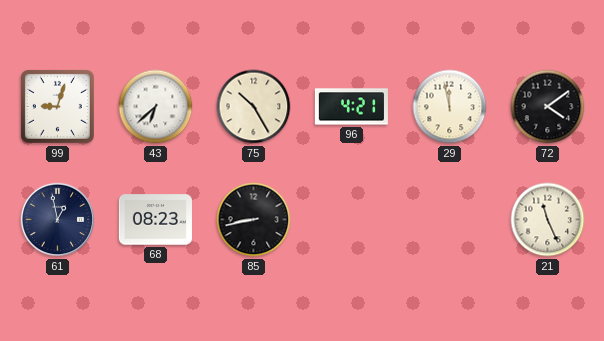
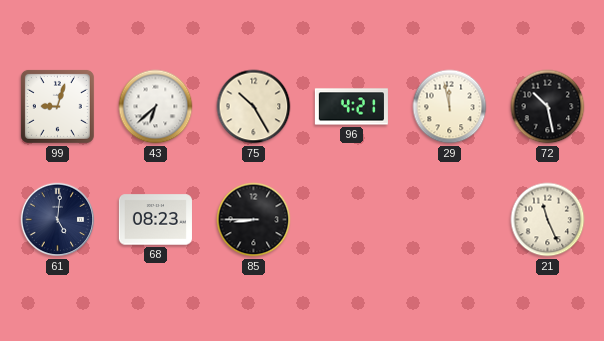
72: 4:09 -> 10:28
61: 12:58 -> 5:01
85: 8:43 -> 8:45
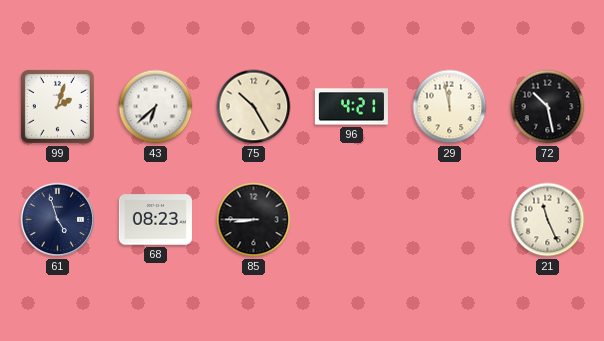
99: 9:03 -> 2:03
61: 5:01 -> 4:57
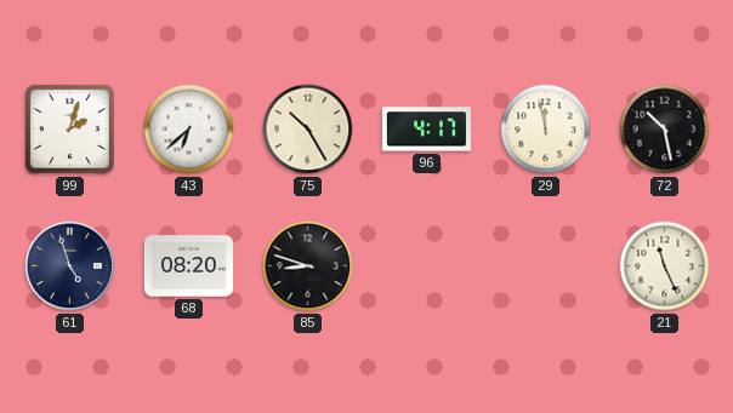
96: 4:21 -> 4:17
68: 08:23 -> 08:20
85: 8:45 -> 8:48
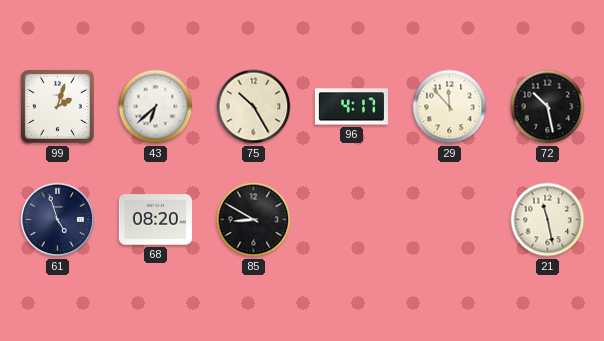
29: 11:58 -> 11:53
85: 8:48 -> 8:50
21: 11:26 -> 11:28
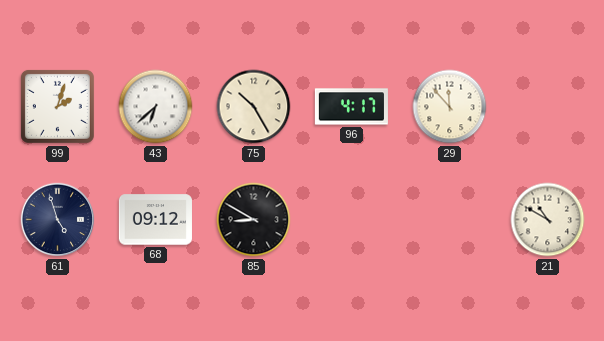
72: 10:28 -> none
68: 08:20 -> 09:12
21: 11:28 -> 10:50
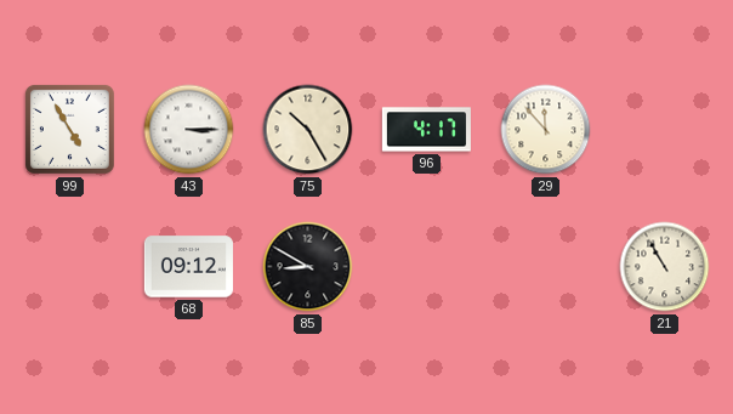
99: 2:03 -> 4:55
43: 6:38 -> 3:15
61: 4:57 -> none
21: 10:50 -> 10:55
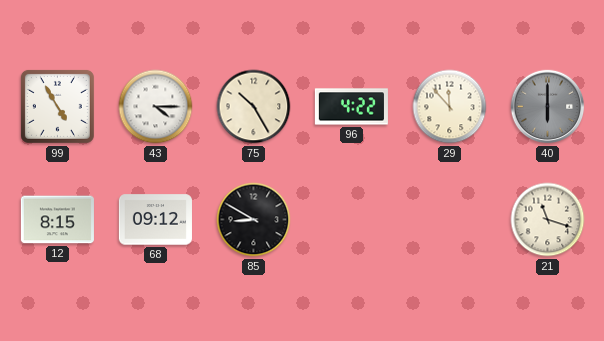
43: 3:15 -> 4:15
96: 4:17 -> 4:22
40: none -> 6:00
12: none -> 8:15
21: 10:55 -> 11:18
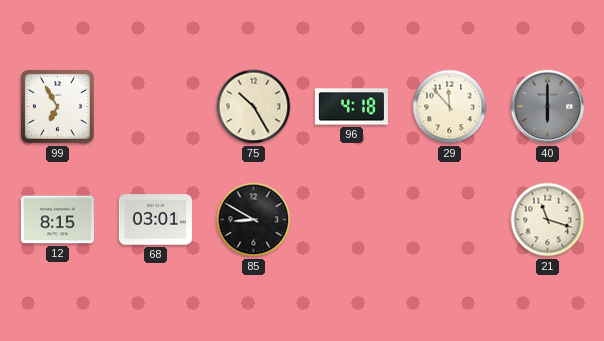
99: 4:55 -> 6:55
43: 4:15 -> none
96: 4:22 -> 4:18
68: 09:12 -> 03:01
